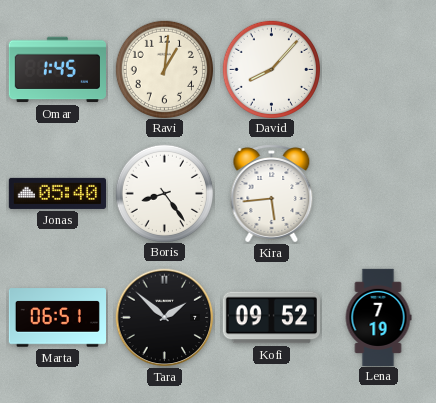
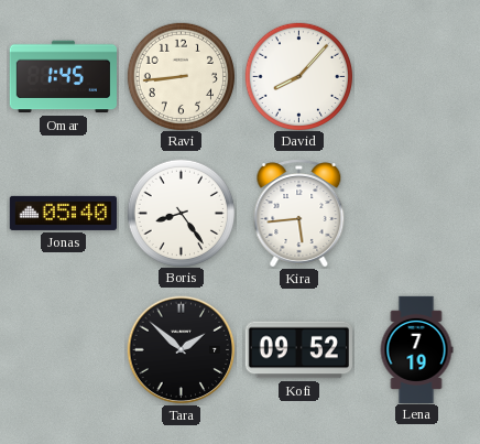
Ravi: 1:01 -> 8:44
Marta: 06:51 -> none
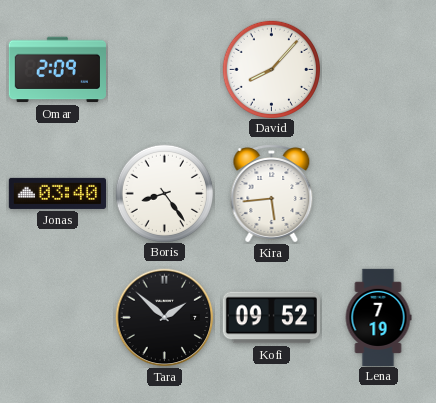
Omar: 1:45 -> 2:09
Ravi: 8:44 -> none
Jonas: 05:40 -> 03:40
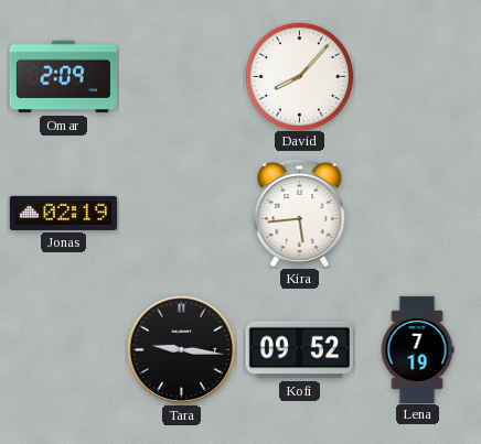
Jonas: 03:40 -> 02:19
Boris: 8:24 -> none
Tara: 1:52 -> 9:16
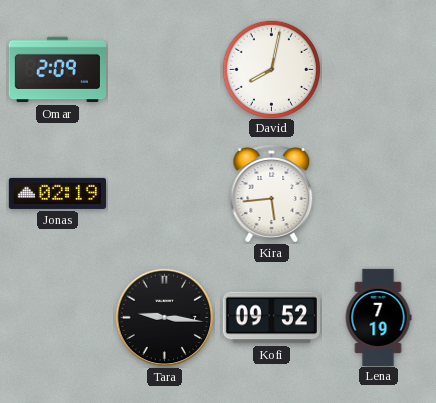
David: 8:07 -> 8:02
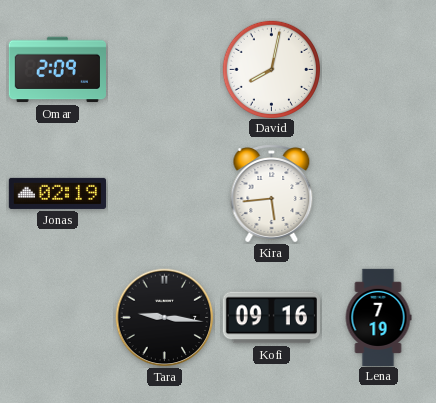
Kofi: 09:52 -> 09:16
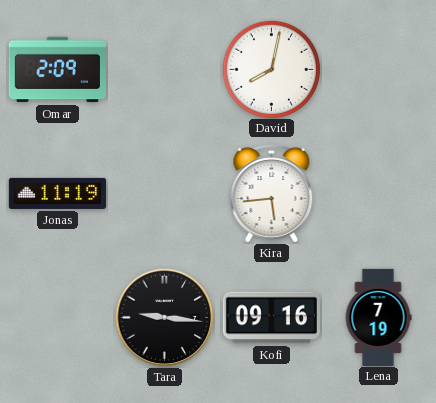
Jonas: 02:19 -> 11:19
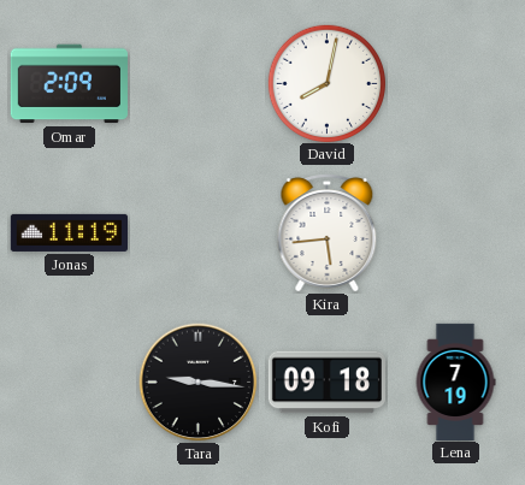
Kofi: 09:16 -> 09:18
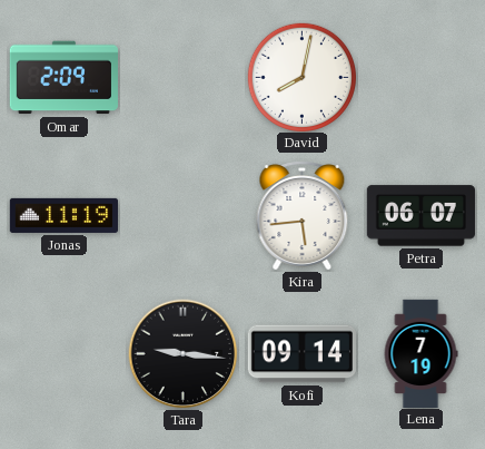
Petra: none -> 06:07
Kofi: 09:18 -> 09:14
